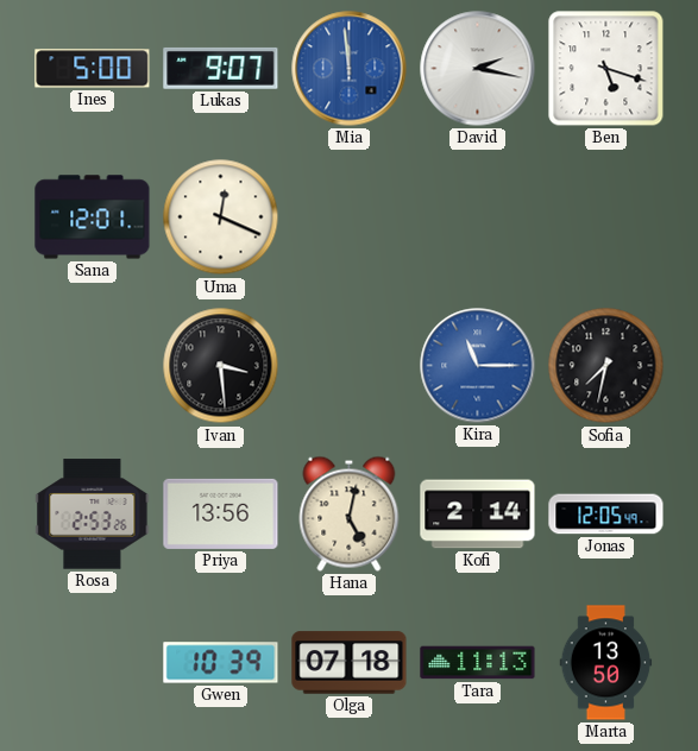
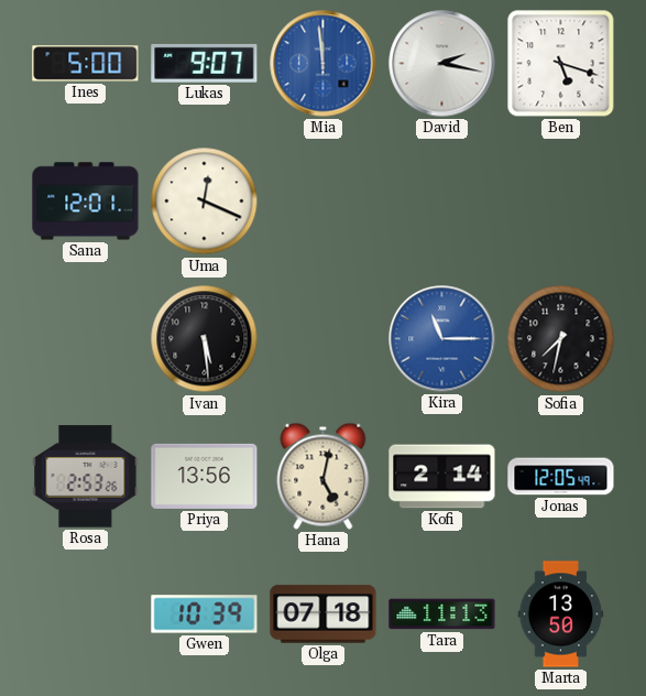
Ivan: 3:29 -> 5:29
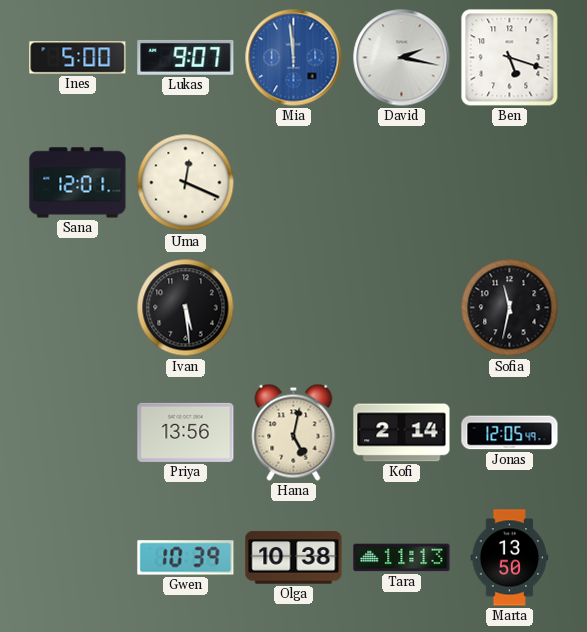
Kira: 11:15 -> none
Sofia: 7:32 -> 11:32
Rosa: 2:53 -> none
Olga: 07:18 -> 10:38
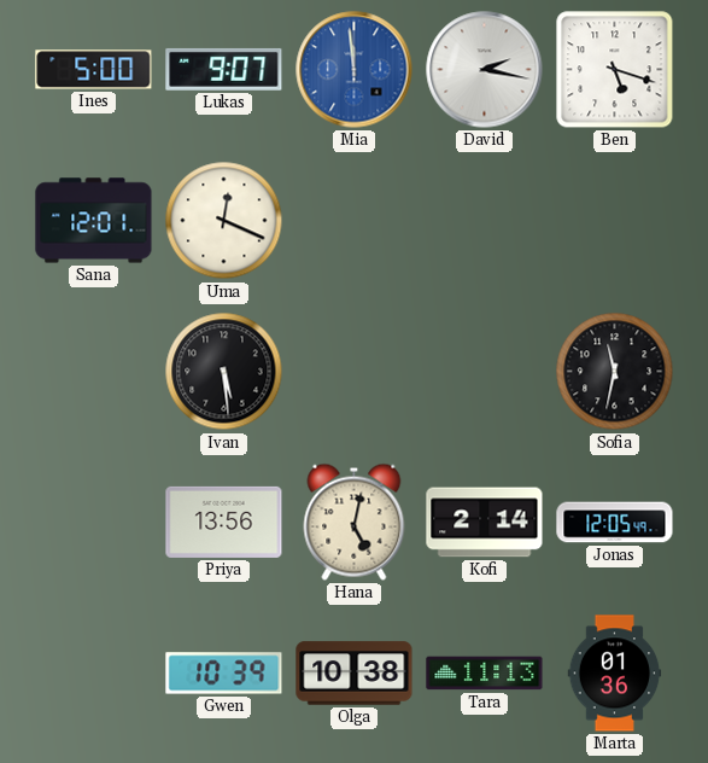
Marta: 13:50 -> 01:36
